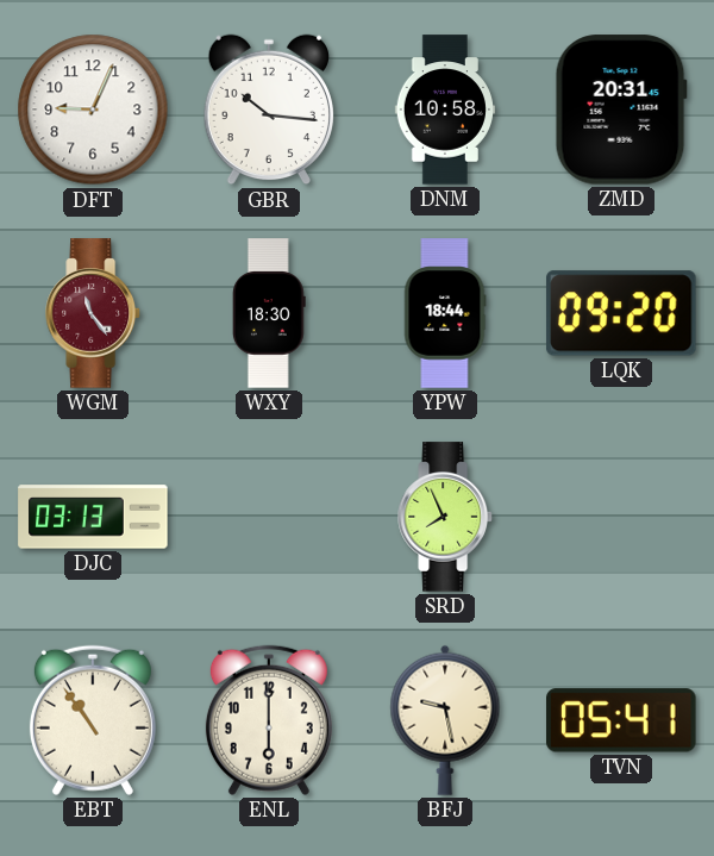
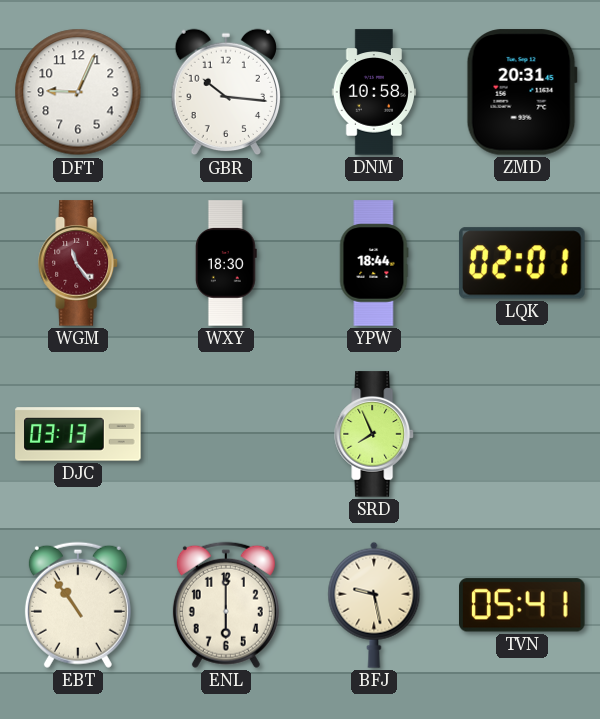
LQK: 09:20 -> 02:01
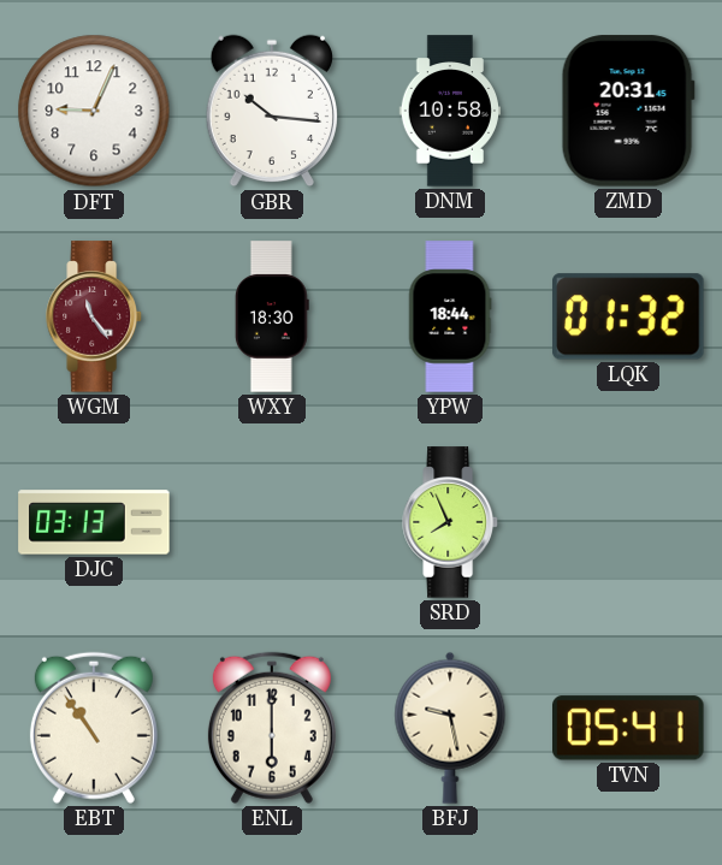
LQK: 02:01 -> 01:32
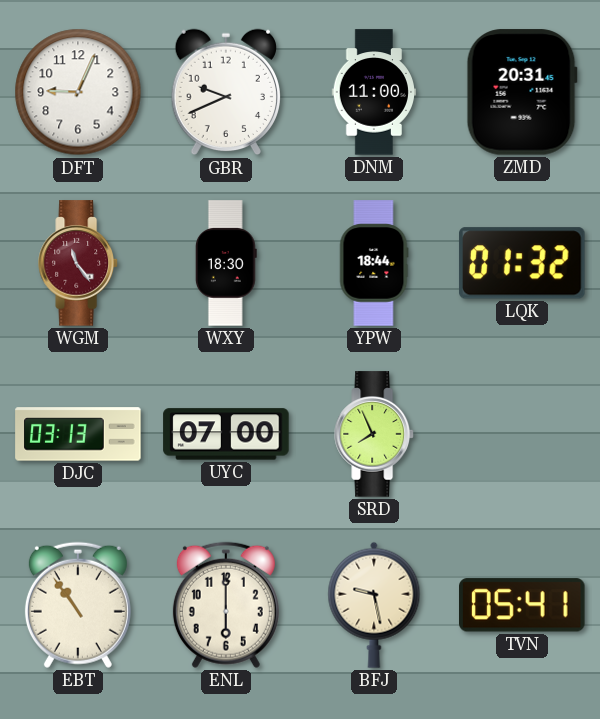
GBR: 10:16 -> 9:41
DNM: 10:58 -> 11:00
UYC: none -> 07:00
